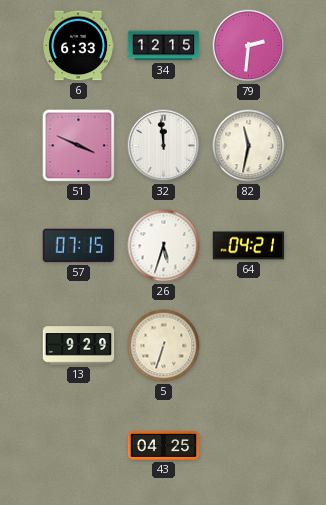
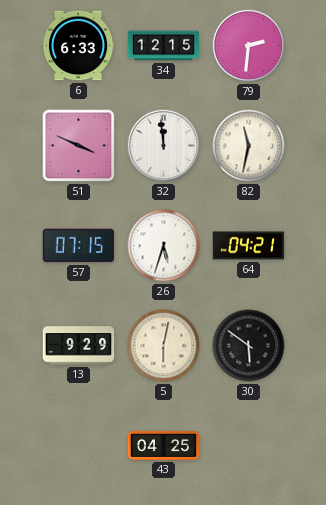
5: 6:33 -> 6:02
30: none -> 5:51
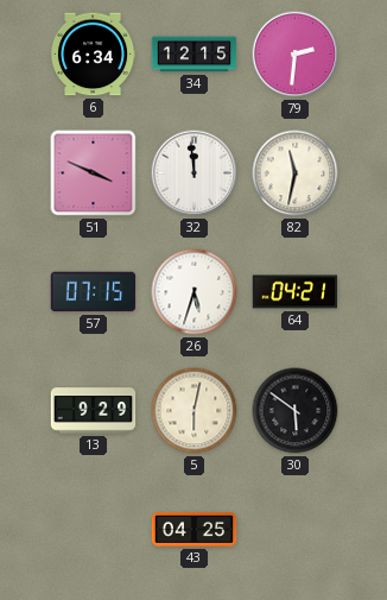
6: 6:33 -> 6:34
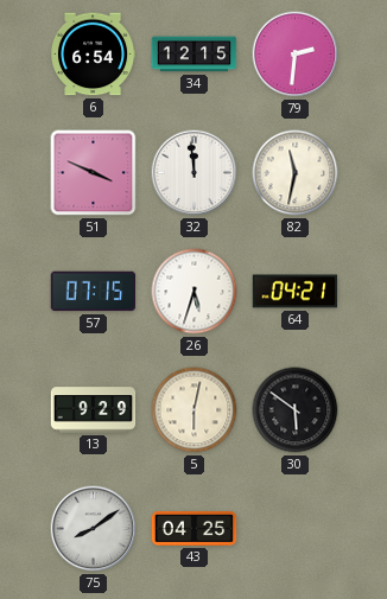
6: 6:34 -> 6:54
75: none -> 8:09
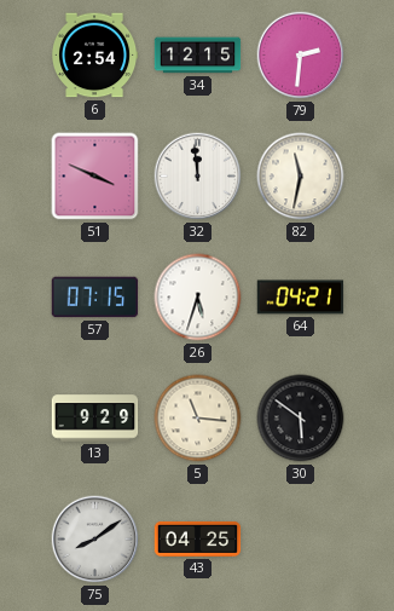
6: 6:54 -> 2:54
5: 6:02 -> 11:16
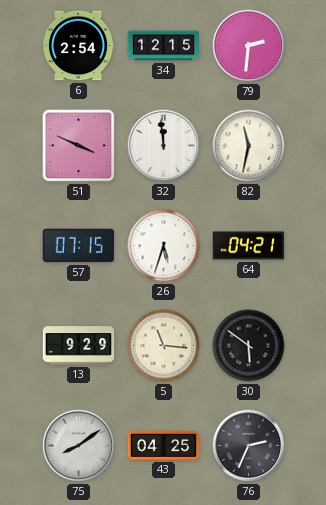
76: none -> 2:34
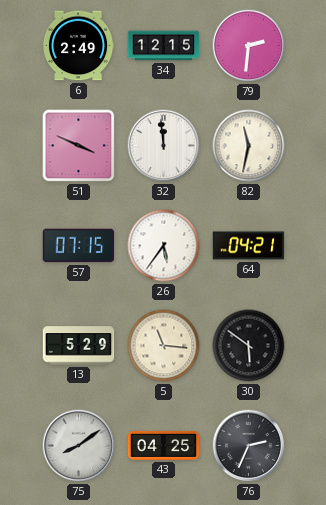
6: 2:54 -> 2:49
26: 5:33 -> 5:36
13: 9:29 -> 5:29
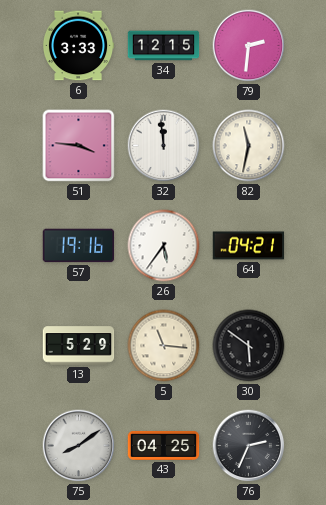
6: 2:49 -> 3:33
51: 3:49 -> 3:46
57: 07:15 -> 19:16
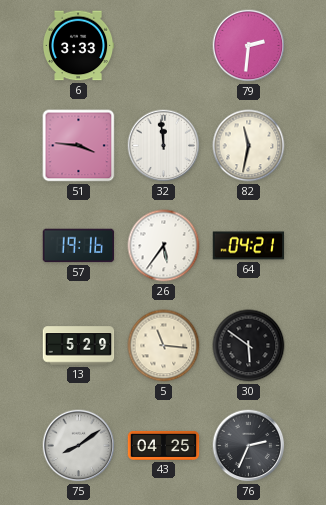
34: 12:15 -> none
